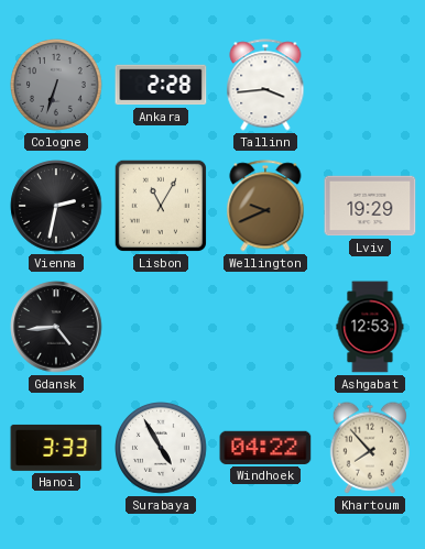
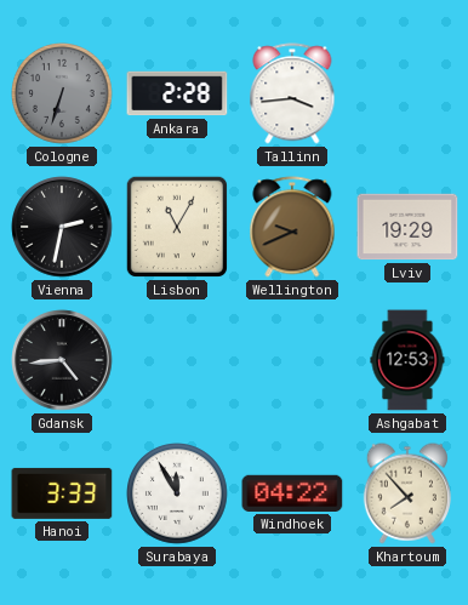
Surabaya: 4:55 -> 11:55
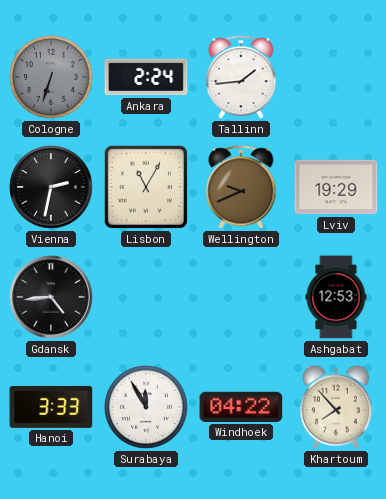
Ankara: 2:28 -> 2:24
Tallinn: 3:44 -> 1:44
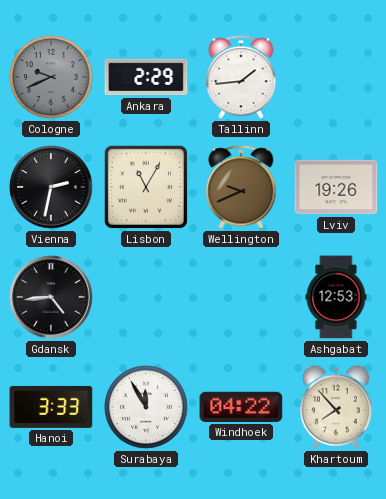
Cologne: 6:33 -> 9:41
Ankara: 2:24 -> 2:29
Lviv: 19:29 -> 19:26
